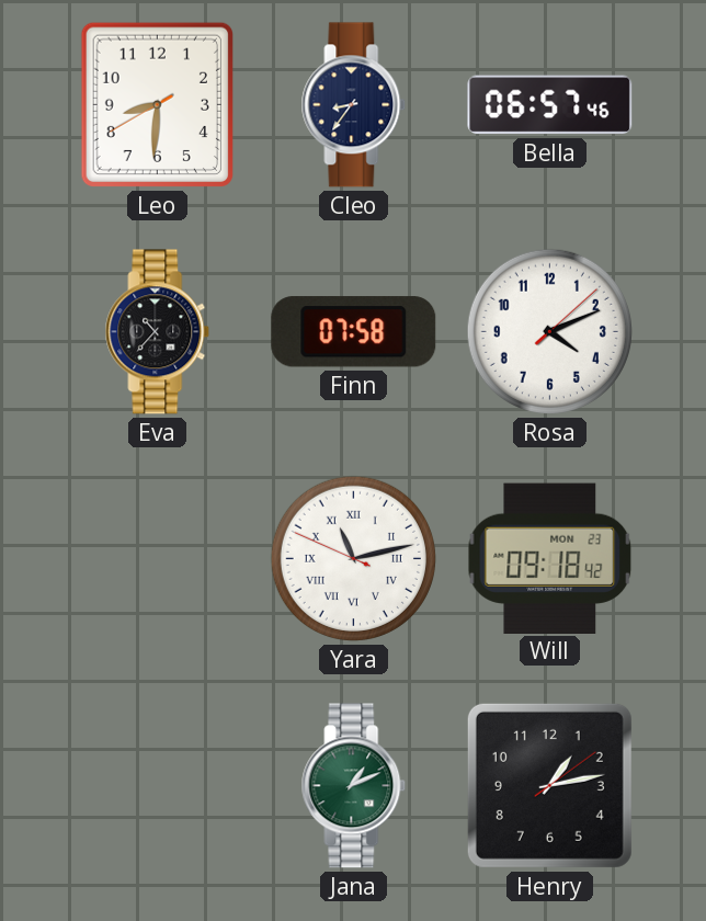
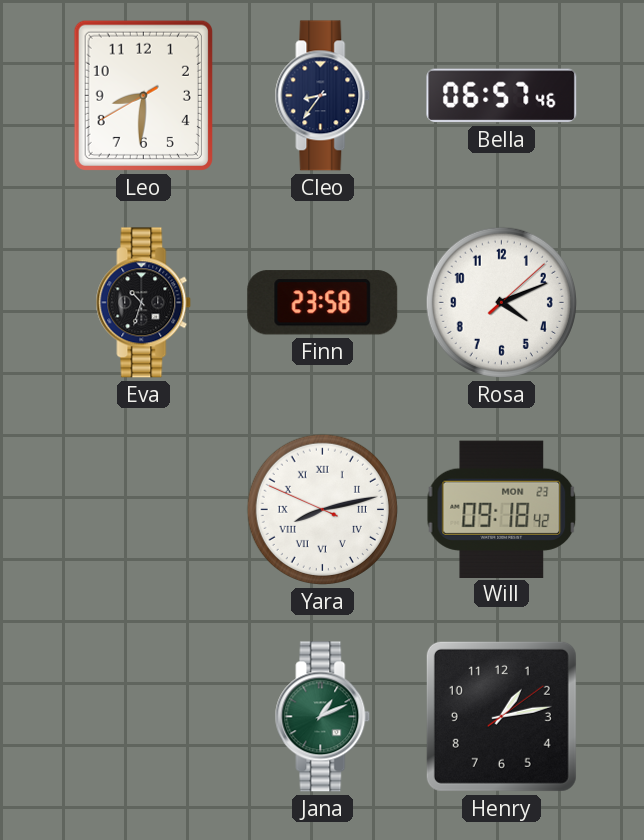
Eva: 10:37 -> 10:33
Finn: 07:58 -> 23:58
Yara: 11:12 -> 8:12
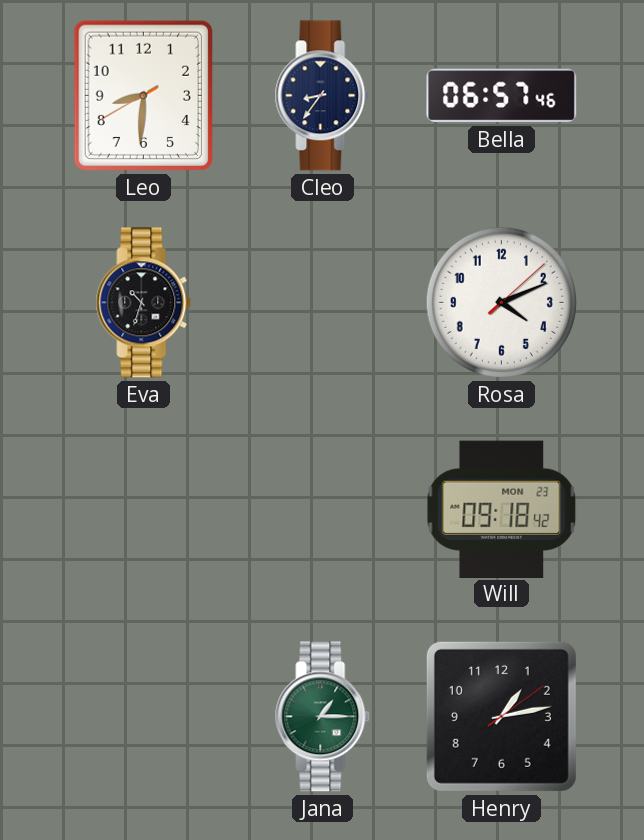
Finn: 23:58 -> none
Yara: 8:12 -> none
Jana: 1:11 -> 1:15
